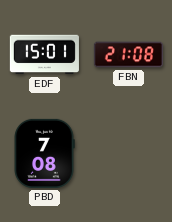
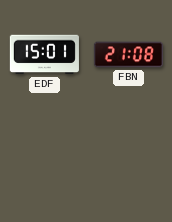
PBD: 7:08 -> none
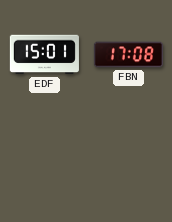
FBN: 21:08 -> 17:08
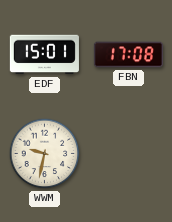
WWM: none -> 9:32
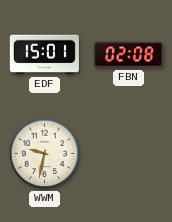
FBN: 17:08 -> 02:08
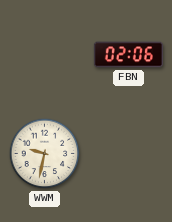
EDF: 15:01 -> none
FBN: 02:08 -> 02:06
